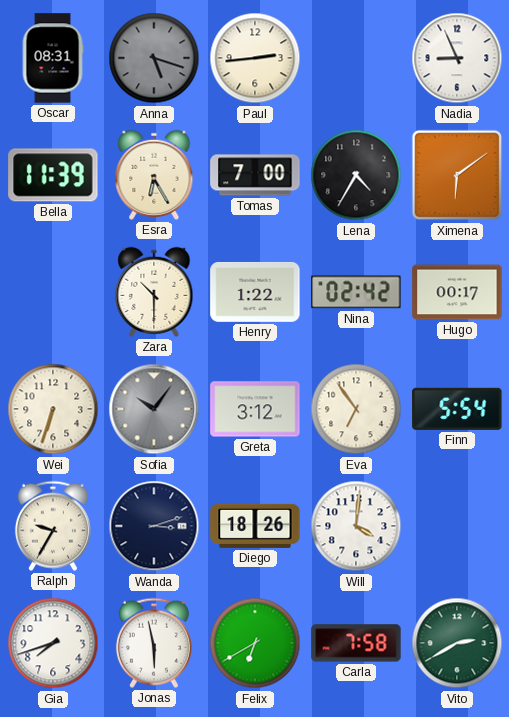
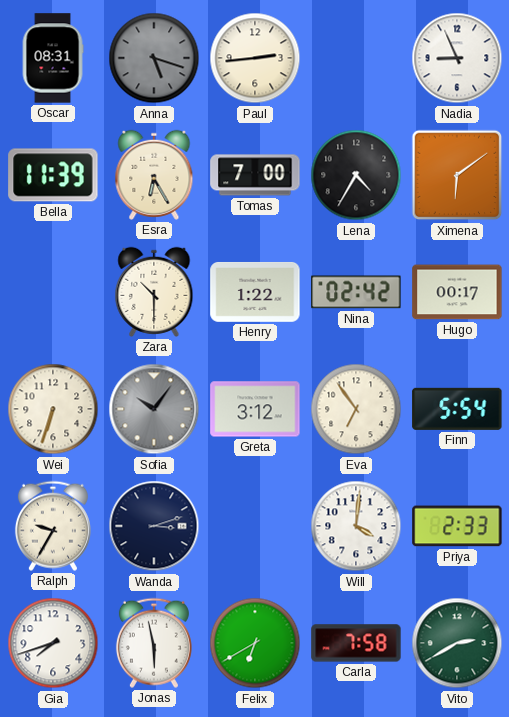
Diego: 18:26 -> none
Priya: none -> 2:33
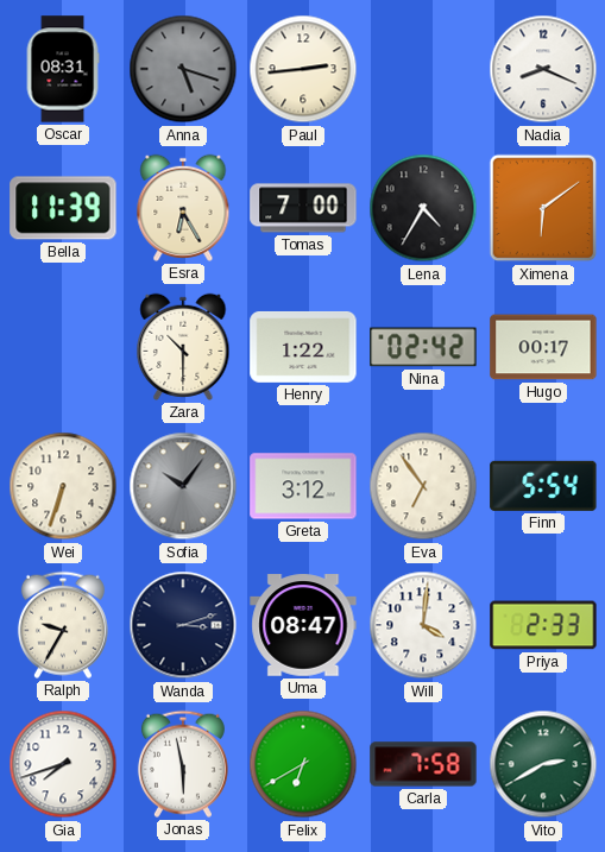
Nadia: 8:56 -> 8:19
Uma: none -> 08:47
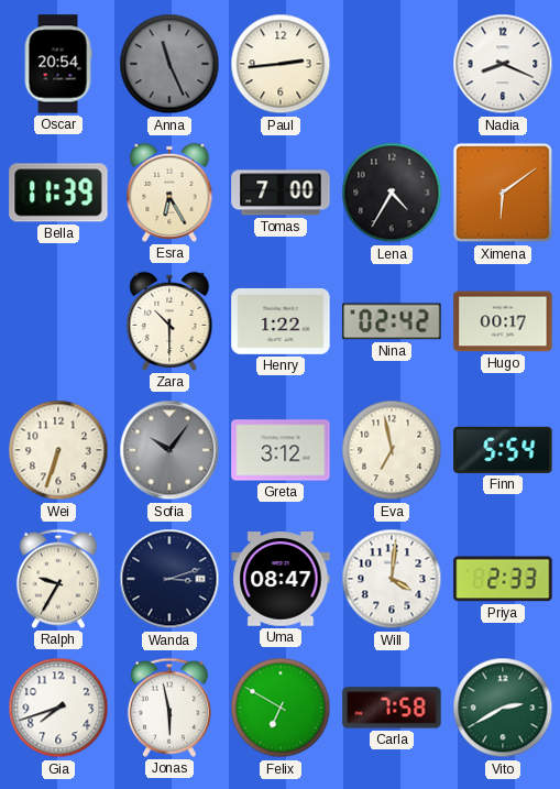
Oscar: 08:31 -> 20:54
Anna: 5:18 -> 11:26
Eva: 6:54 -> 6:58
Felix: 6:40 -> 6:50
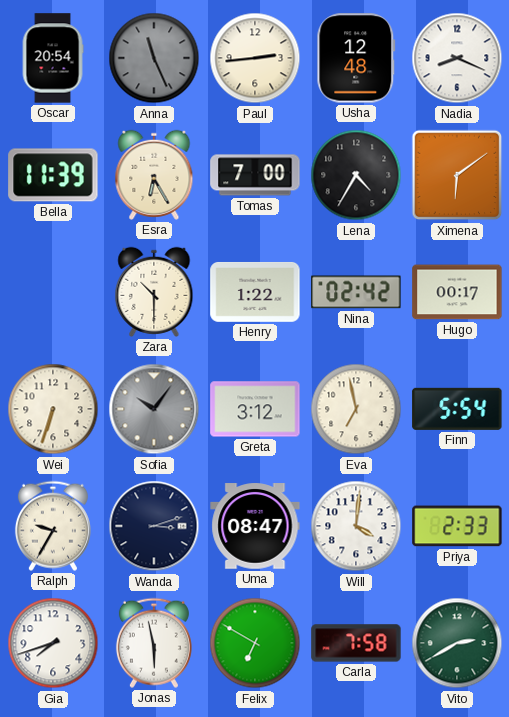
Usha: none -> 12:48
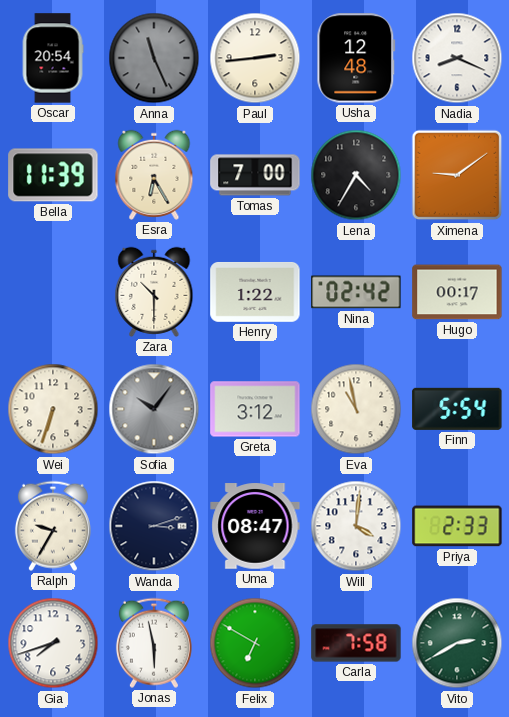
Ximena: 6:09 -> 9:09
Eva: 6:58 -> 10:58
